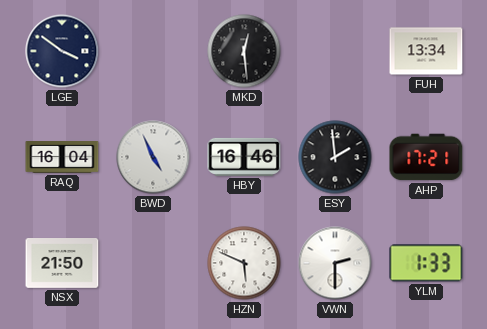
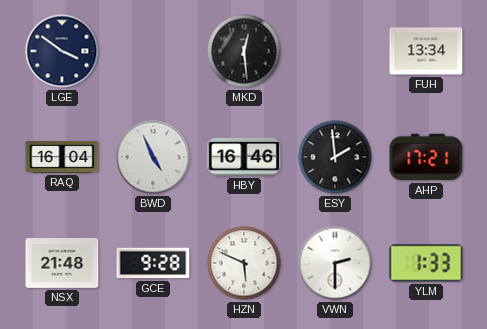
NSX: 21:50 -> 21:48
GCE: none -> 9:28
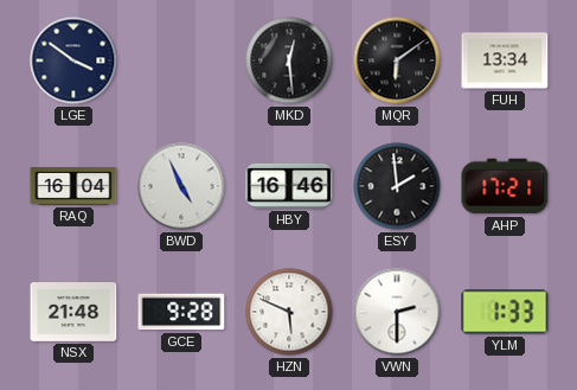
MQR: none -> 6:09
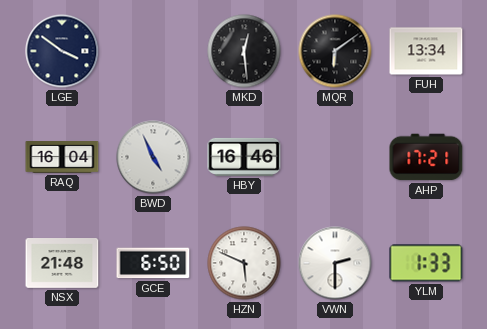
ESY: 1:59 -> none
GCE: 9:28 -> 6:50
